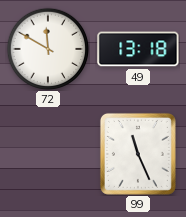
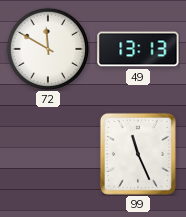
49: 13:18 -> 13:13
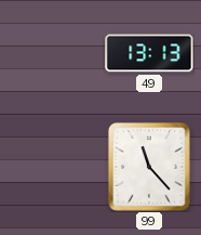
72: 11:50 -> none
99: 11:26 -> 11:23
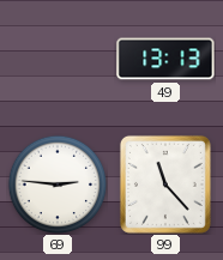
69: none -> 2:46
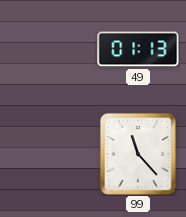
49: 13:13 -> 01:13
69: 2:46 -> none
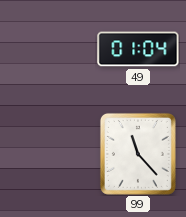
49: 01:13 -> 01:04
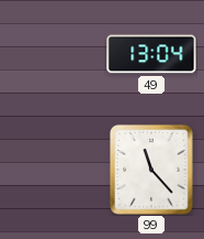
49: 01:04 -> 13:04
